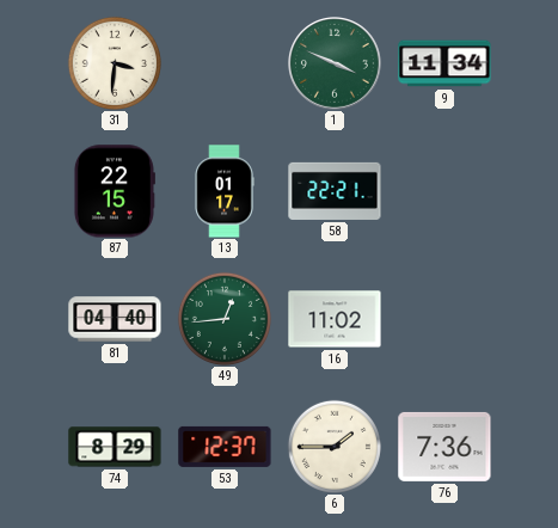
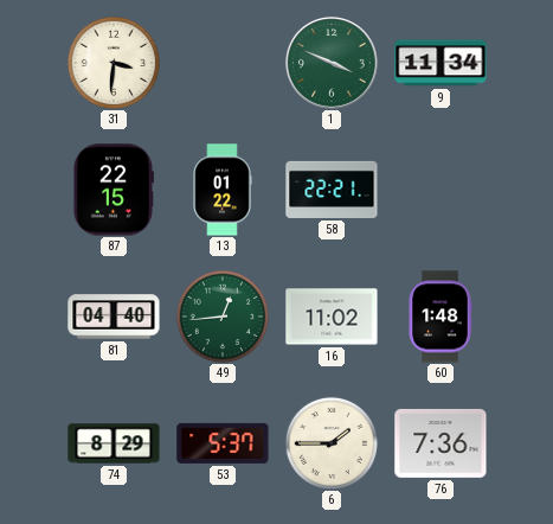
13: 01:17 -> 01:22
60: none -> 1:48
53: 12:37 -> 5:37
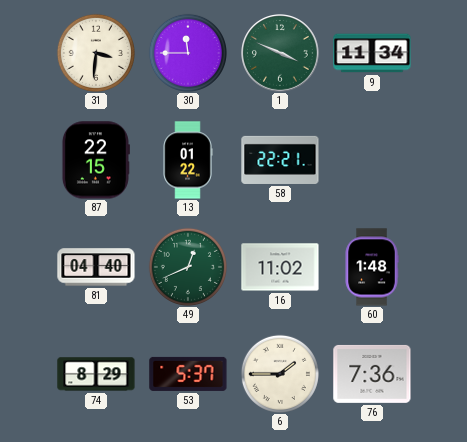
30: none -> 11:45
49: 12:44 -> 12:41
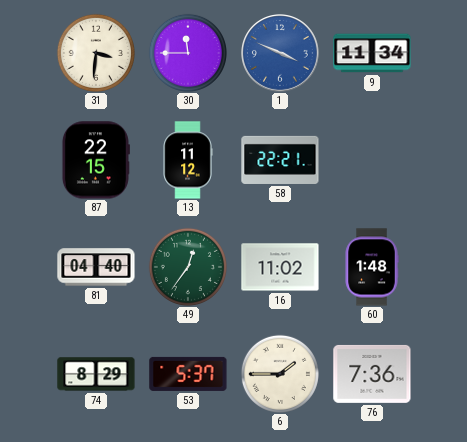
1 dial: green -> blue
13: 01:22 -> 11:12
49: 12:41 -> 12:36
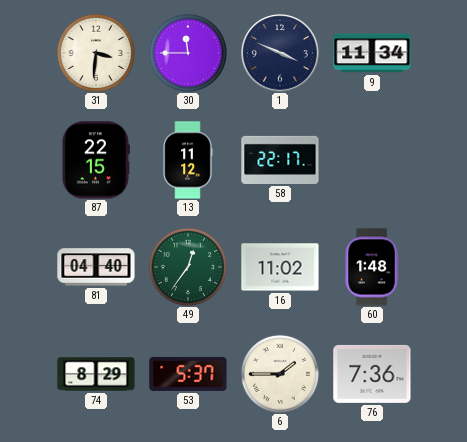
1 dial: blue -> navy
58: 22:21 -> 22:17
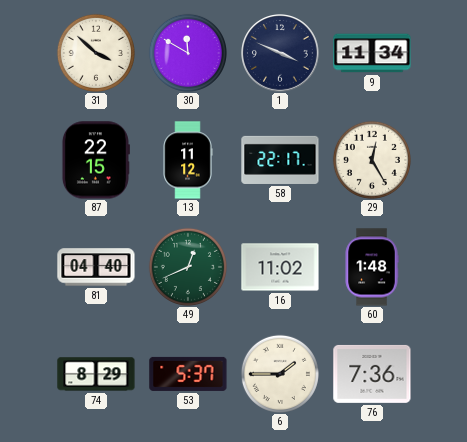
31: 3:31 -> 3:52
30: 11:45 -> 11:50
29: none -> 12:25
49: 12:36 -> 12:41
